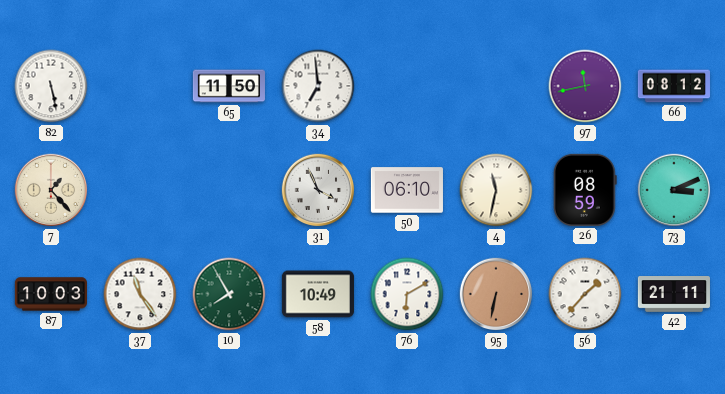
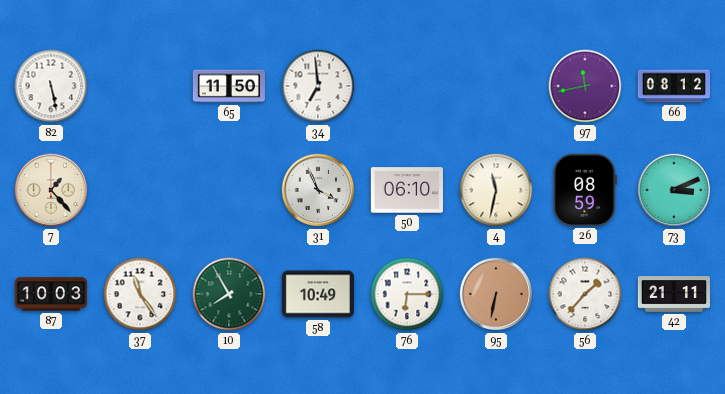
76: 6:10 -> 6:15
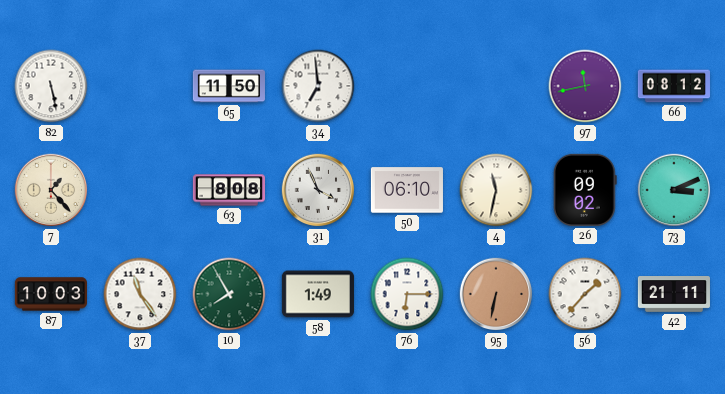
63: none -> 8:08
26: 08:59 -> 09:02
58: 10:49 -> 1:49
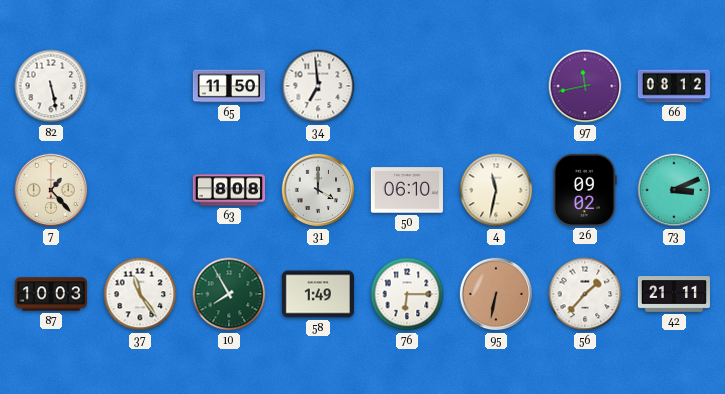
31: 3:56 -> 4:00
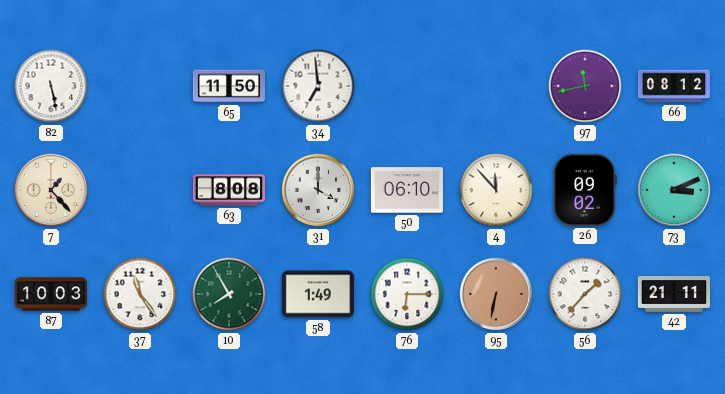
4: 11:32 -> 11:53
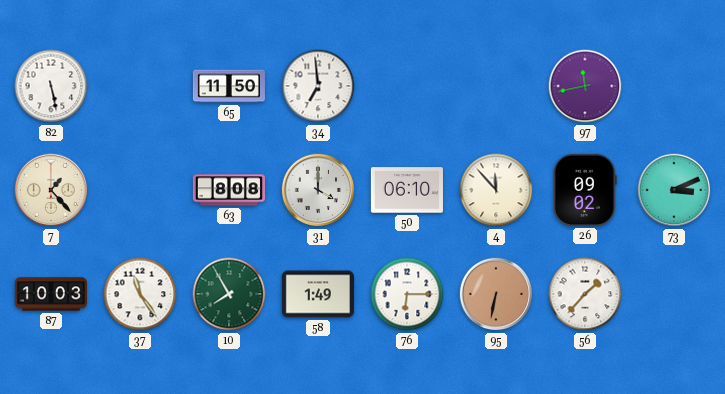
66: 08:12 -> none
42: 21:11 -> none
